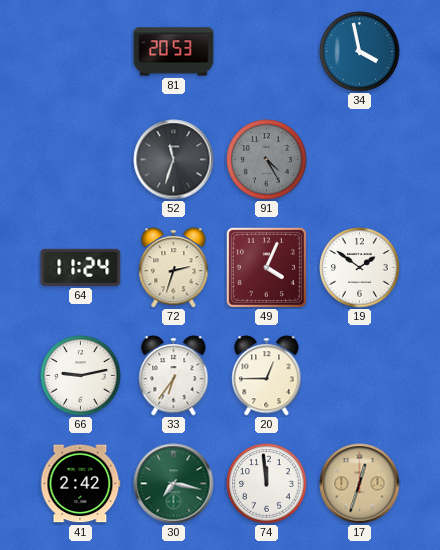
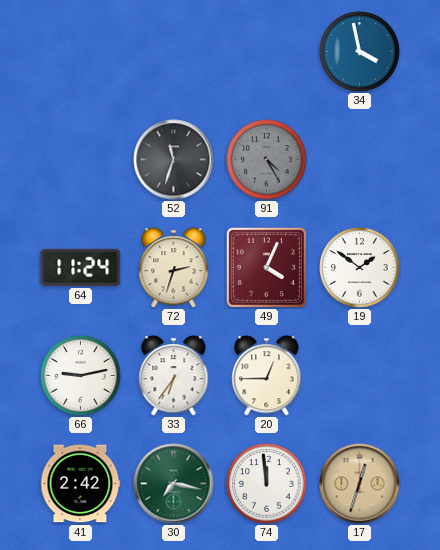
81: 20:53 -> none
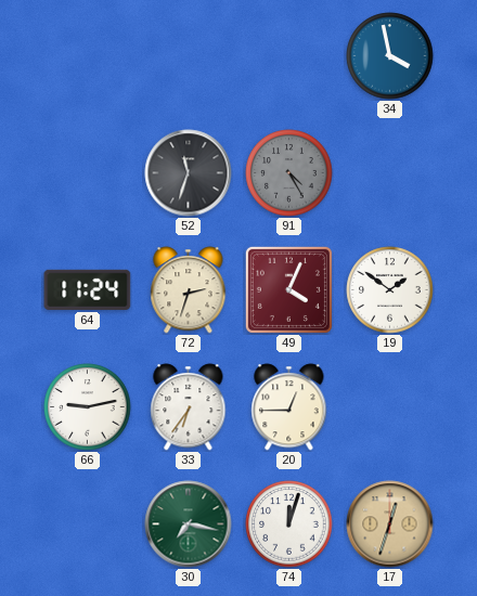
41: 2:42 -> none
74: 11:59 -> 12:03
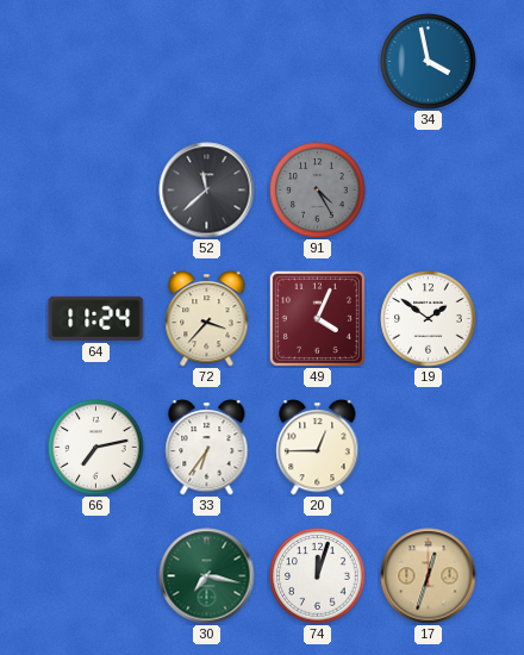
52: 11:33 -> 11:38
72: 2:33 -> 3:37
66: 9:13 -> 7:13
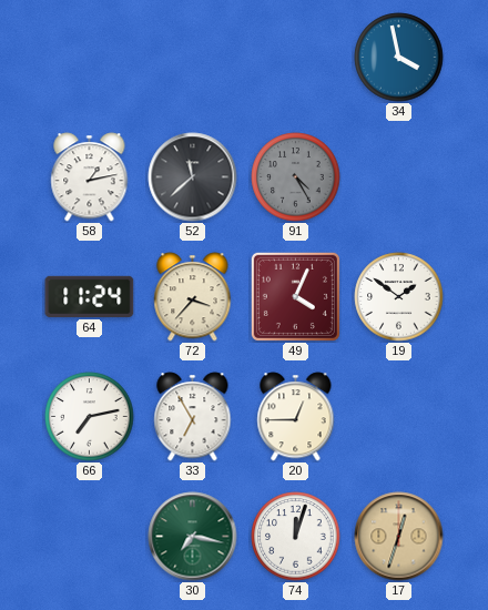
58: none -> 1:13
33: 6:36 -> 6:55
